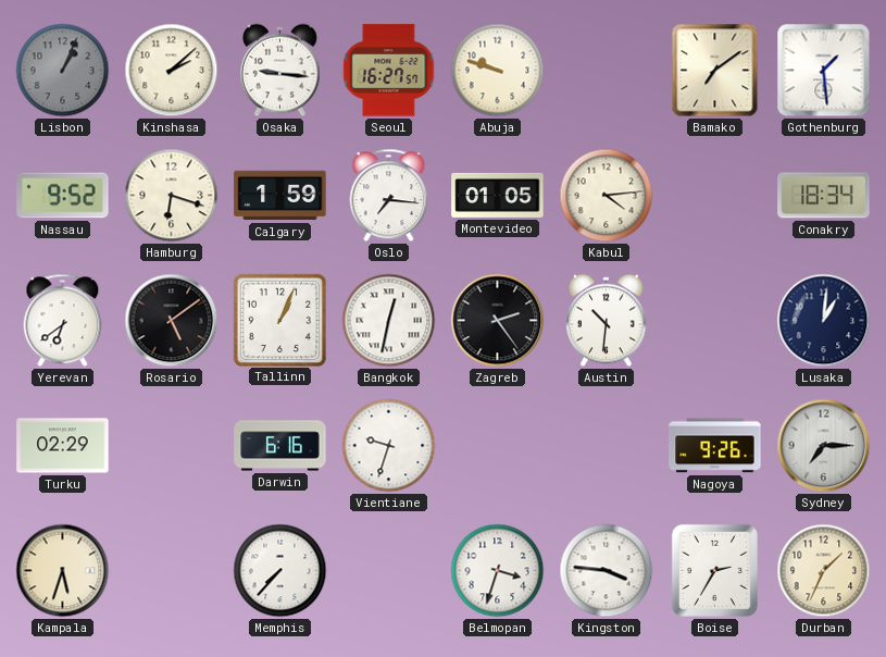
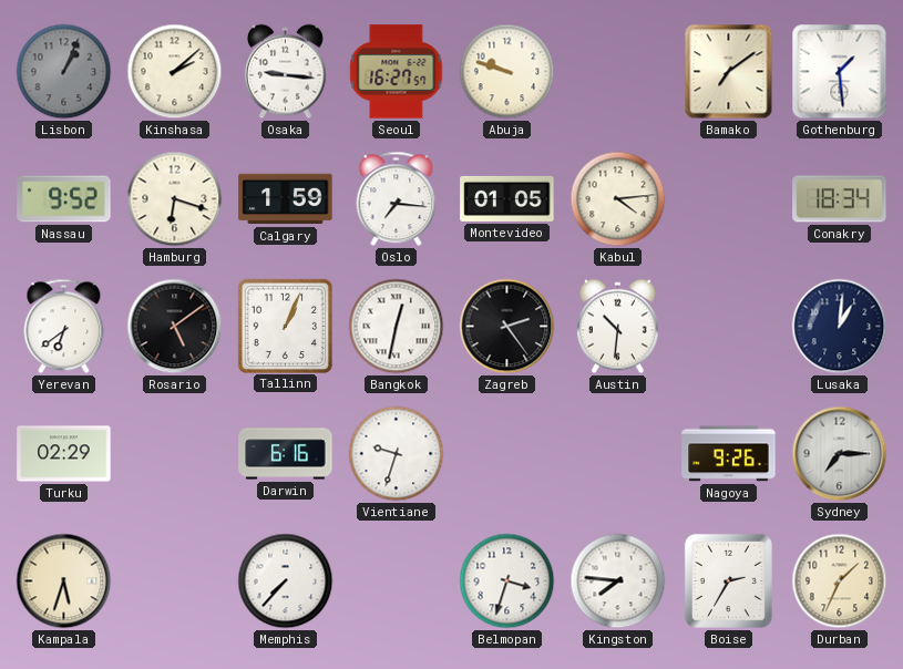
Kingston: 3:46 -> 7:46
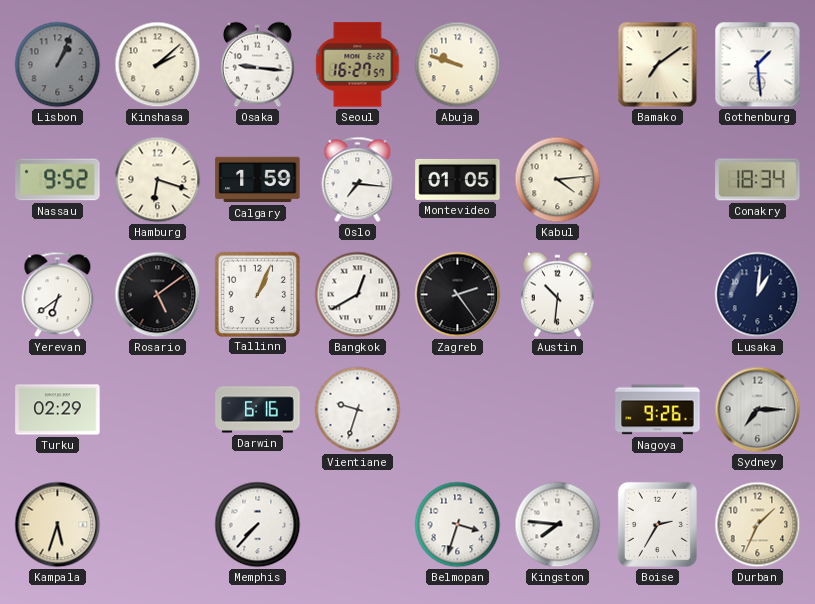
Bangkok: 12:32 -> 12:40
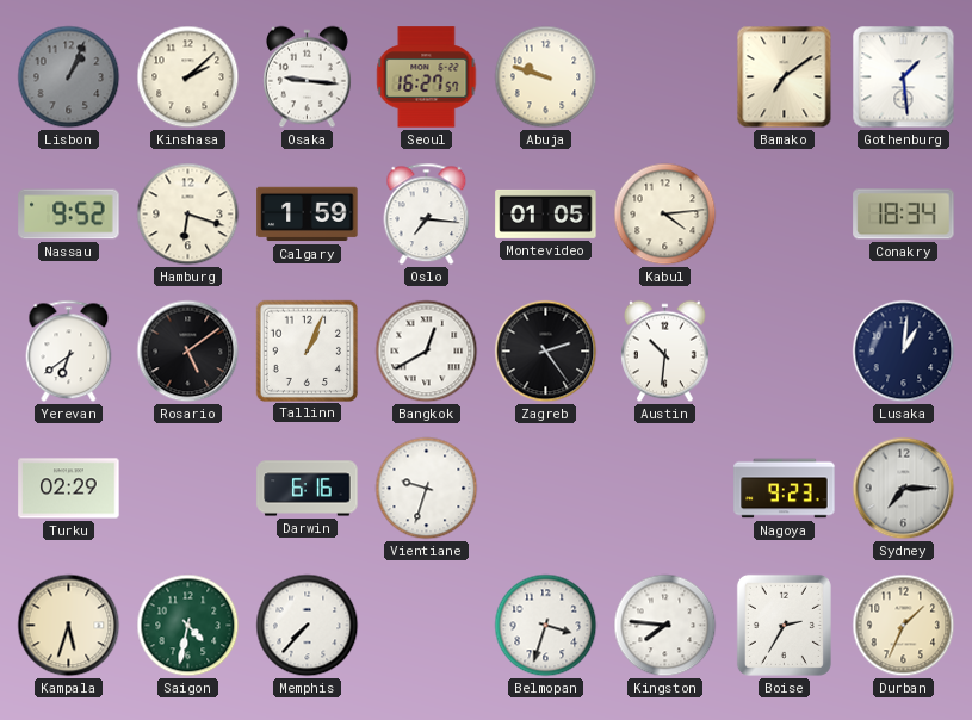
Nagoya: 9:26 -> 9:23
Saigon: none -> 4:32
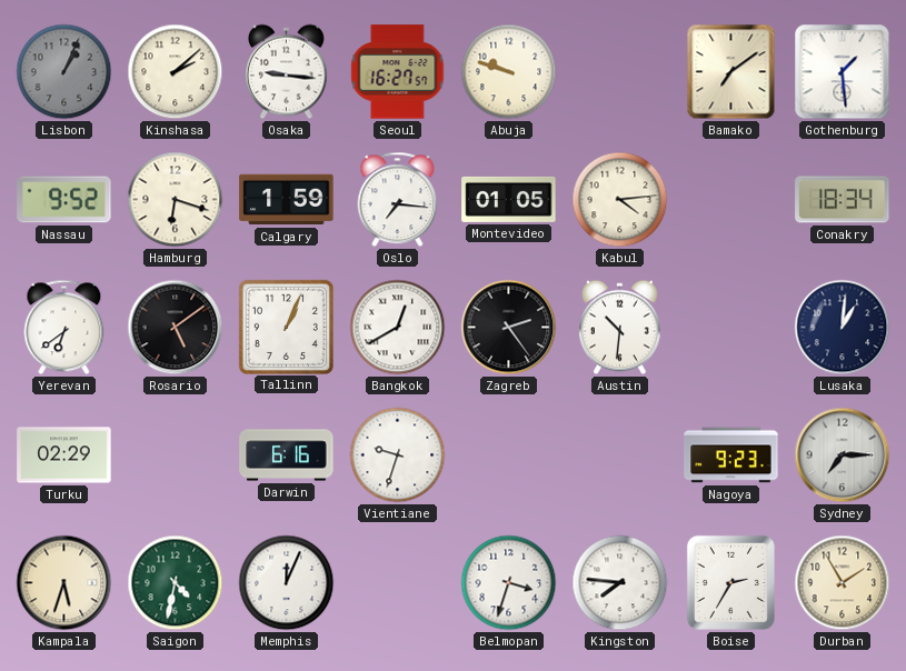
Memphis: 7:37 -> 12:04
Durban: 1:34 -> 1:55
